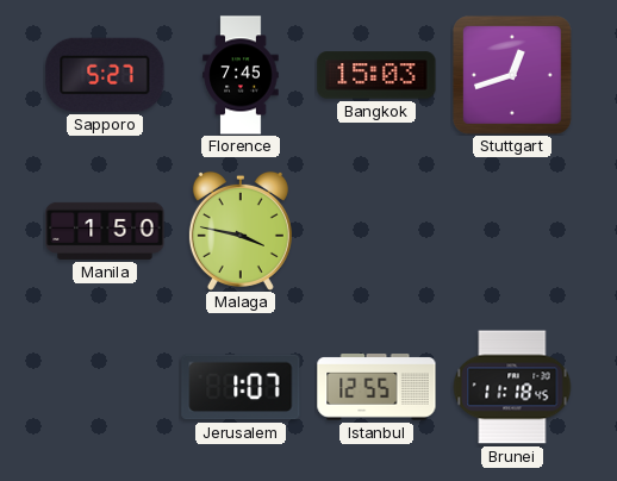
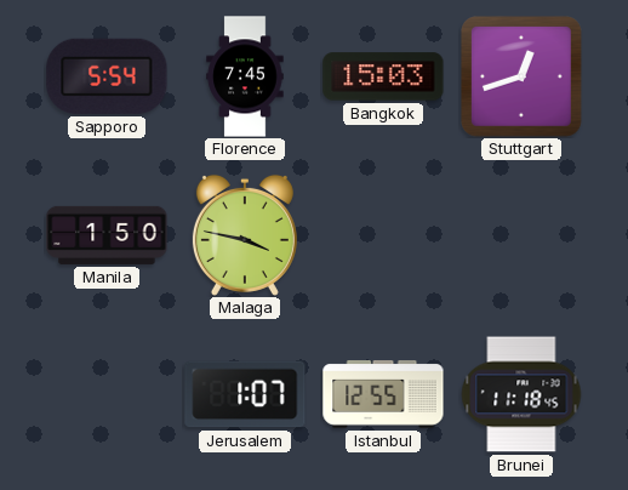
Sapporo: 5:27 -> 5:54
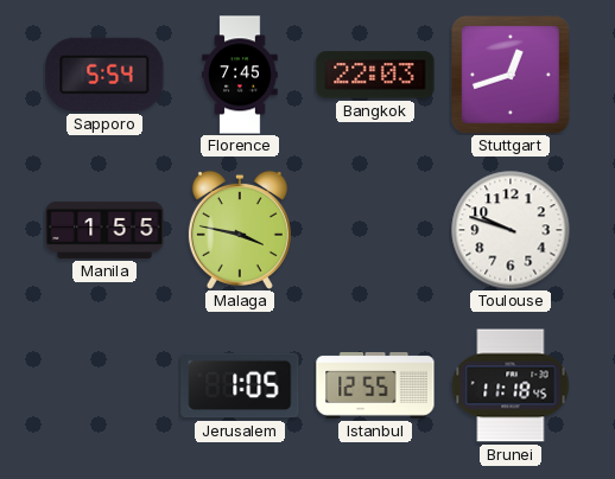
Bangkok: 15:03 -> 22:03
Manila: 1:50 -> 1:55
Toulouse: none -> 9:48
Jerusalem: 1:07 -> 1:05
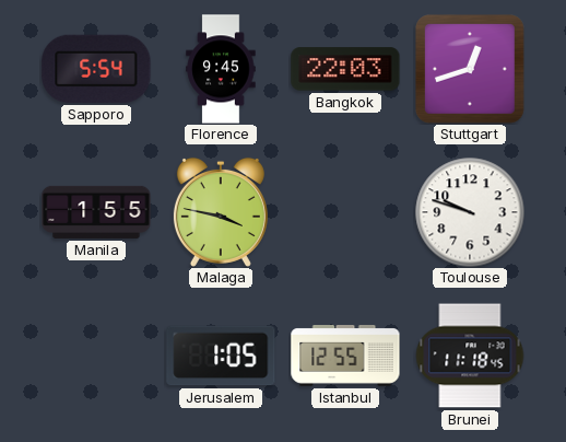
Florence: 7:45 -> 9:45
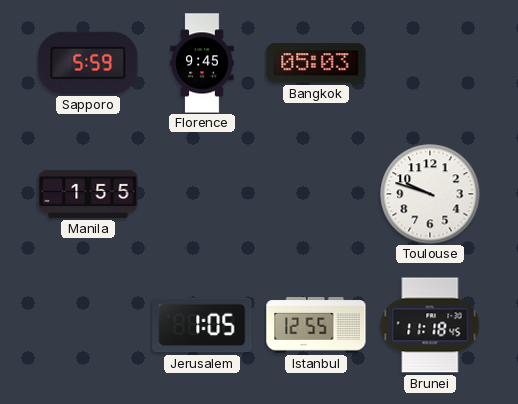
Sapporo: 5:54 -> 5:59
Bangkok: 22:03 -> 05:03
Stuttgart: 12:42 -> none
Malaga: 3:47 -> none
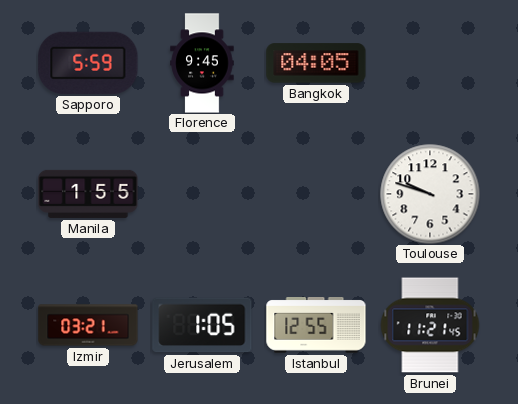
Bangkok: 05:03 -> 04:05
Izmir: none -> 03:21
Brunei: 11:18 -> 11:21
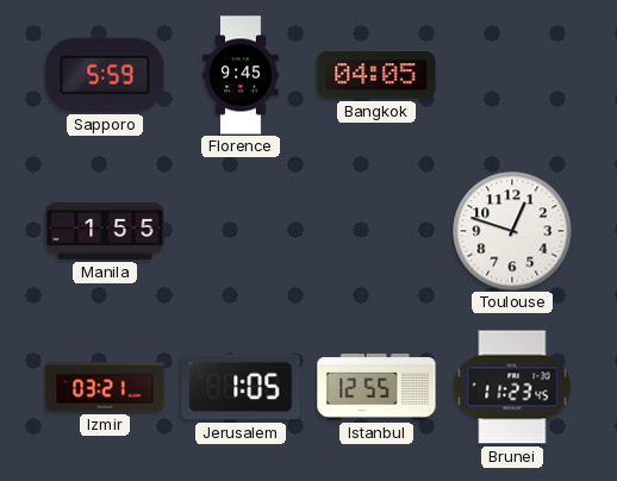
Toulouse: 9:48 -> 12:48
Brunei: 11:21 -> 11:23
